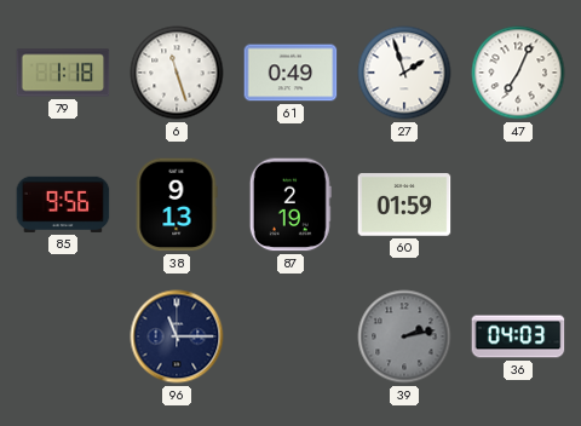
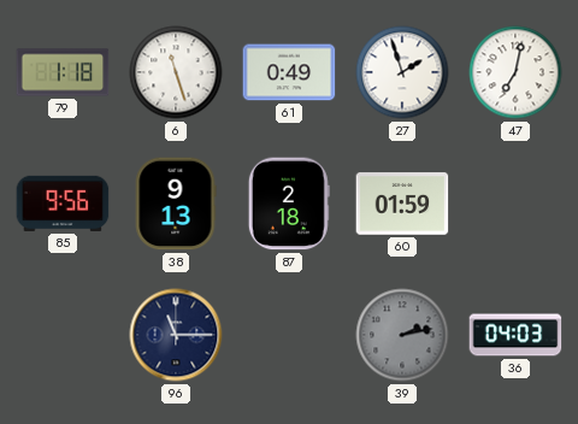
47: 7:04 -> 7:02
87: 2:19 -> 2:18
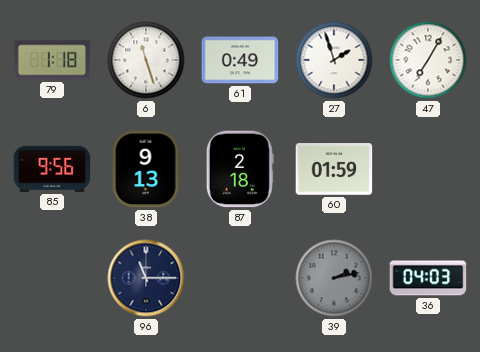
47: 7:02 -> 7:05
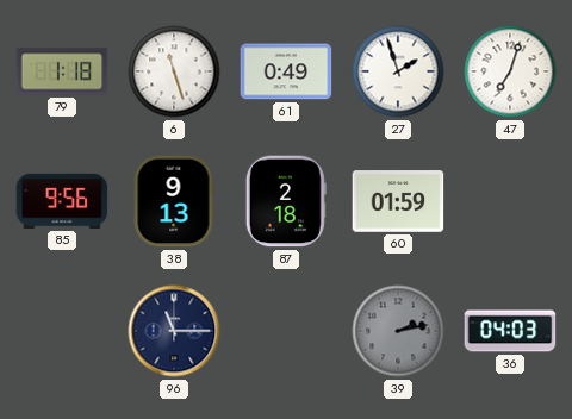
47: 7:05 -> 7:03
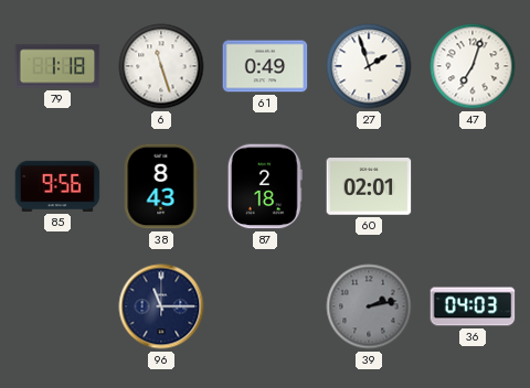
38: 9:13 -> 8:43
60: 01:59 -> 02:01
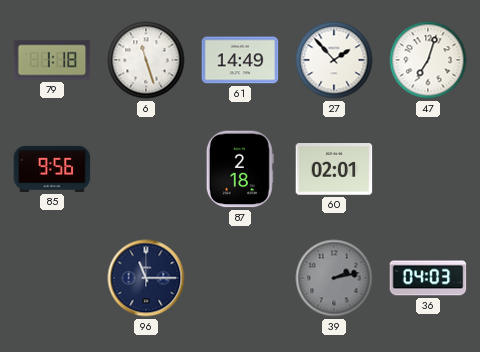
61: 0:49 -> 14:49
27: 1:57 -> 1:53
38: 8:43 -> none
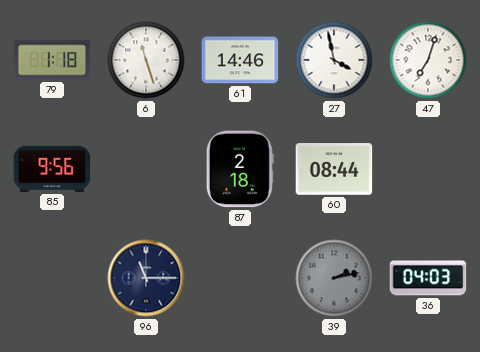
61: 14:49 -> 14:46
27: 1:53 -> 3:58
60: 02:01 -> 08:44
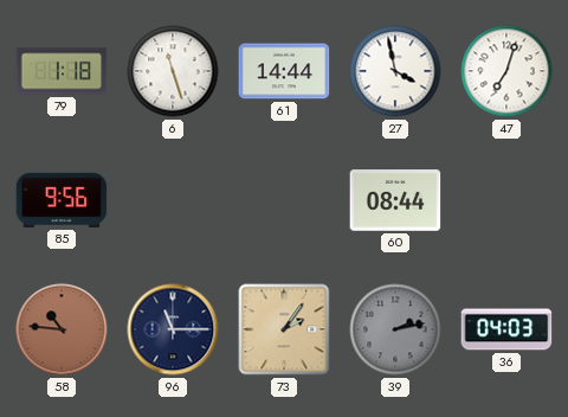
61: 14:46 -> 14:44
87: 2:18 -> none
58: none -> 10:46
73: none -> 2:06
